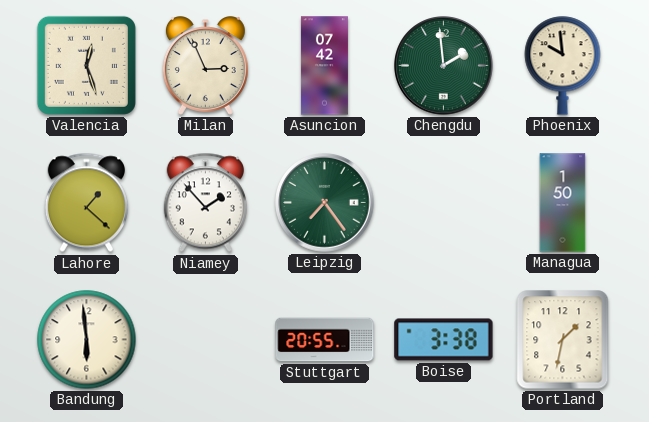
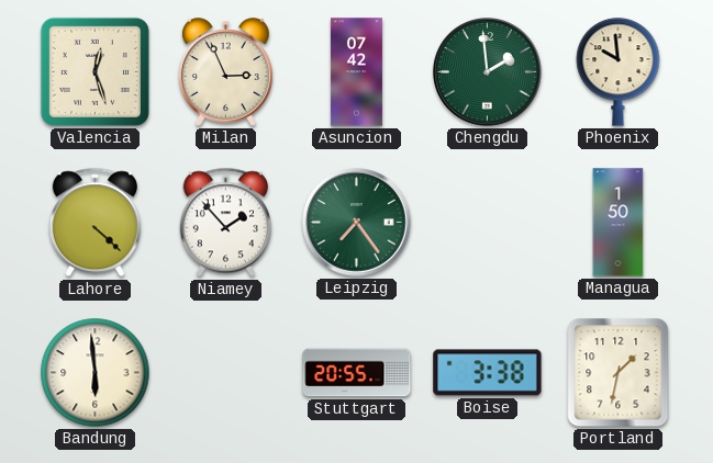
Lahore: 1:22 -> 4:22
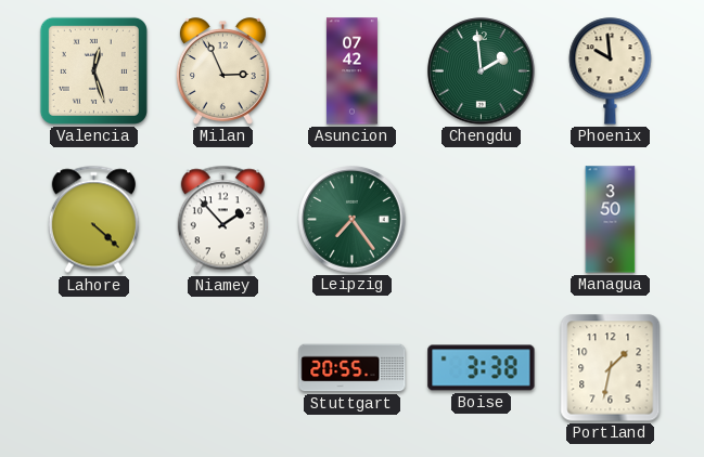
Managua: 1:50 -> 3:50
Bandung: 5:59 -> none
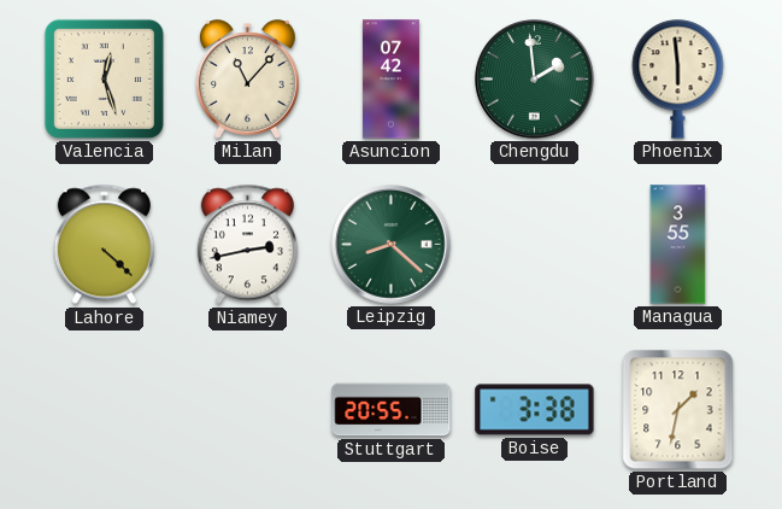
Milan: 2:56 -> 11:07
Phoenix: 9:59 -> 5:59
Niamey: 1:53 -> 2:43
Leipzig: 7:24 -> 8:22
Managua: 3:50 -> 3:55
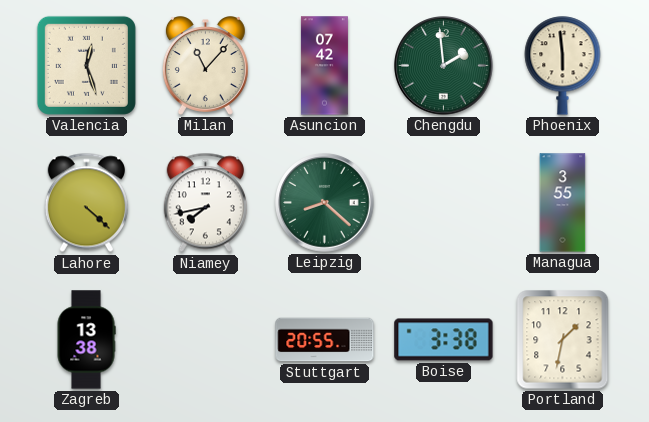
Niamey: 2:43 -> 7:43
Zagreb: none -> 13:38
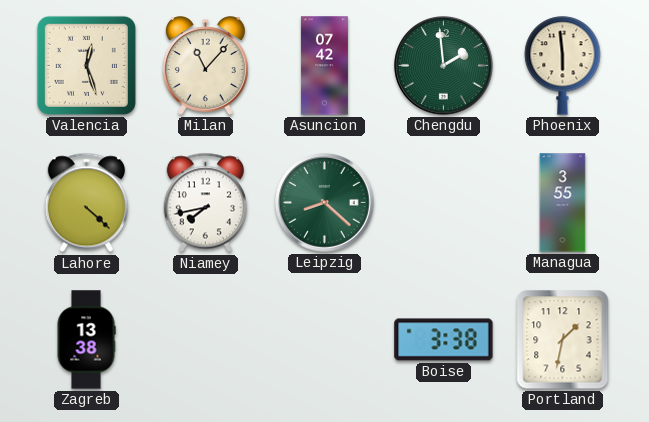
Stuttgart: 20:55 -> none
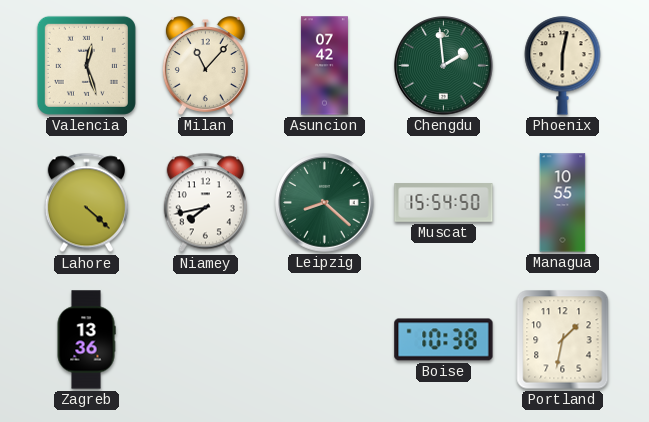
Phoenix: 5:59 -> 6:02
Muscat: none -> 15:54
Managua: 3:55 -> 10:55
Zagreb: 13:38 -> 13:36
Boise: 3:38 -> 10:38
